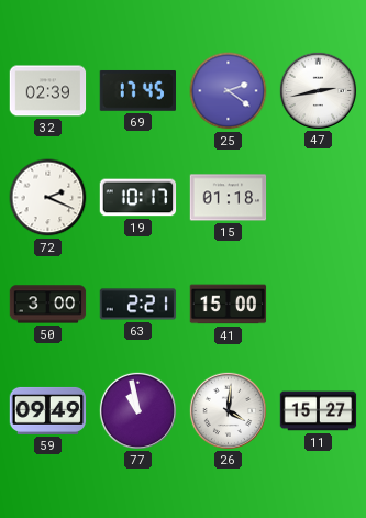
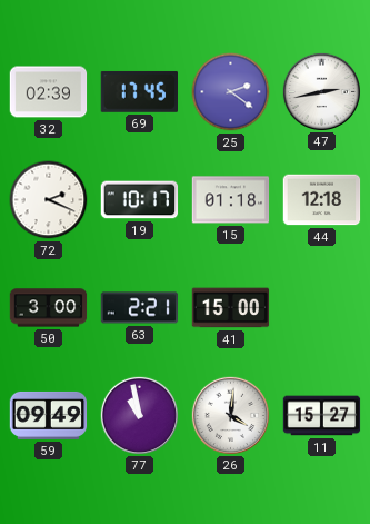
44: none -> 12:18
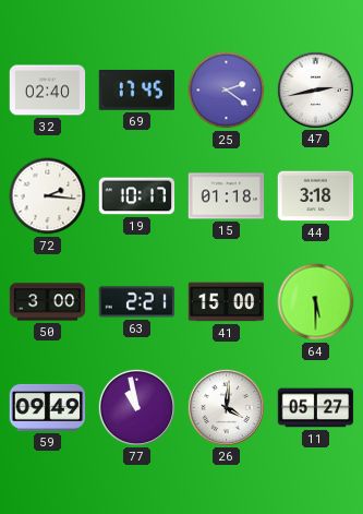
32: 02:39 -> 02:40
72: 2:19 -> 2:16
44: 12:18 -> 3:18
64: none -> 5:30
11: 15:27 -> 05:27
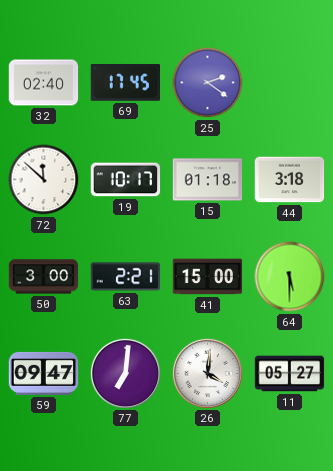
47: 2:43 -> none
72: 2:16 -> 11:52
59: 09:49 -> 09:47
77: 10:58 -> 7:01
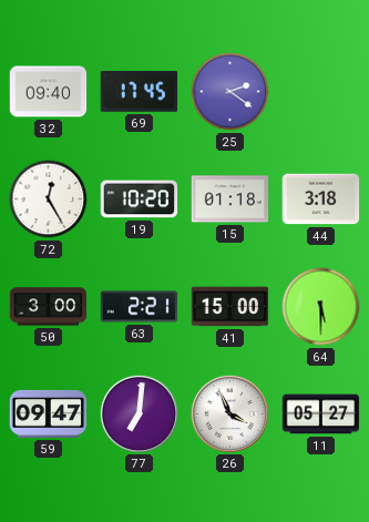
32: 02:40 -> 09:40
72: 11:52 -> 12:25
19: 10:17 -> 10:20
26: 4:01 -> 3:56
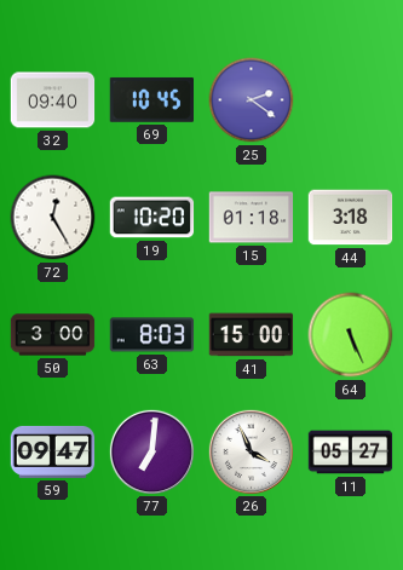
69: 17:45 -> 10:45
63: 2:21 -> 8:03
64: 5:30 -> 5:26
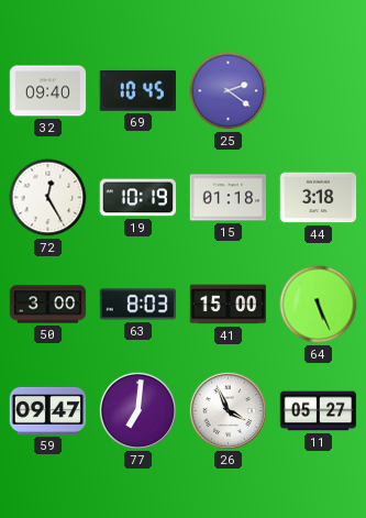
19: 10:20 -> 10:19
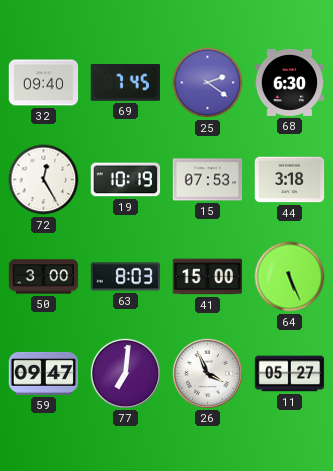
69: 10:45 -> 7:45
68: none -> 6:30
15: 01:18 -> 07:53
